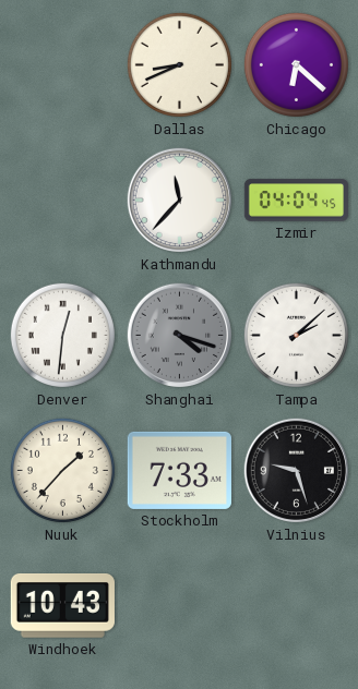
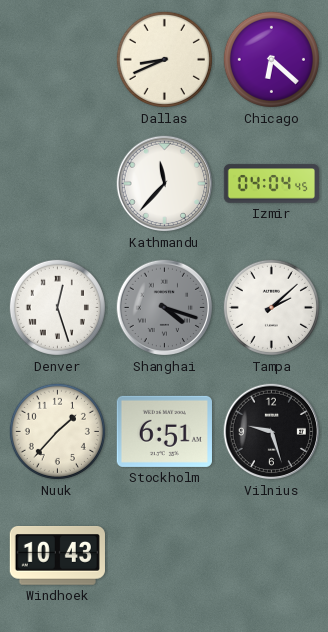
Denver: 12:31 -> 12:27
Stockholm: 7:33 -> 6:51
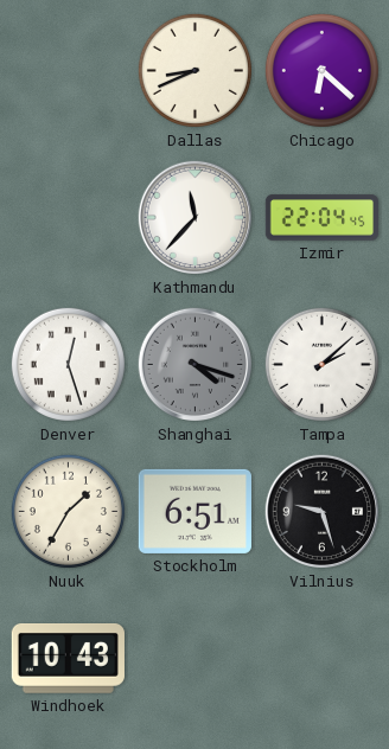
Izmir: 04:04 -> 22:04
Nuuk: 1:37 -> 1:35
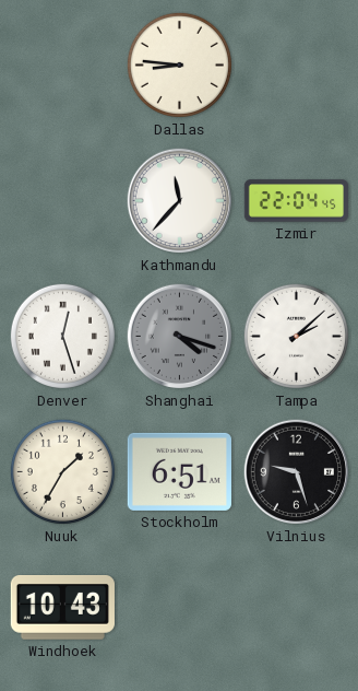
Dallas: 8:41 -> 8:46
Chicago: 6:22 -> none
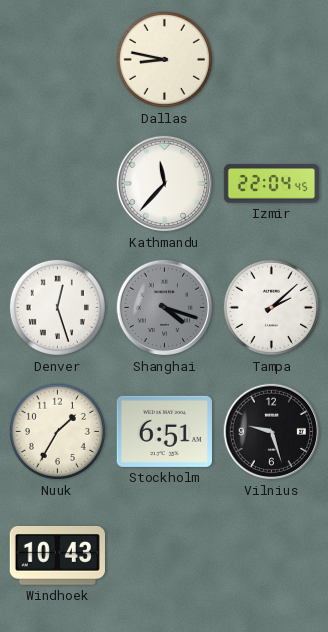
Dallas: 8:46 -> 8:47
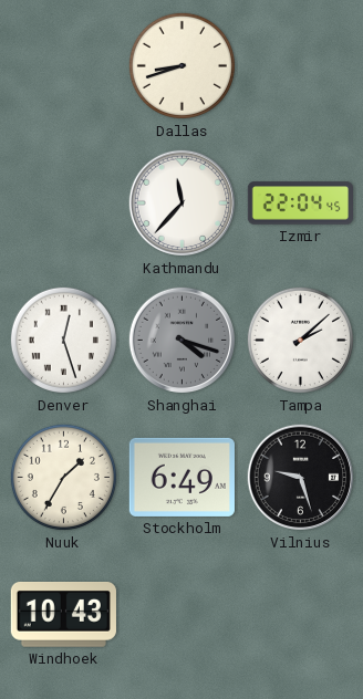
Dallas: 8:47 -> 8:42
Stockholm: 6:51 -> 6:49
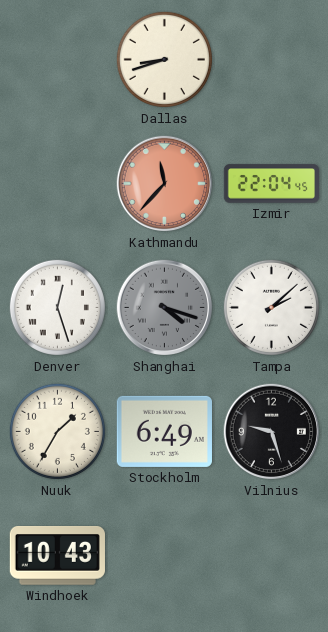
Kathmandu dial: white -> salmon
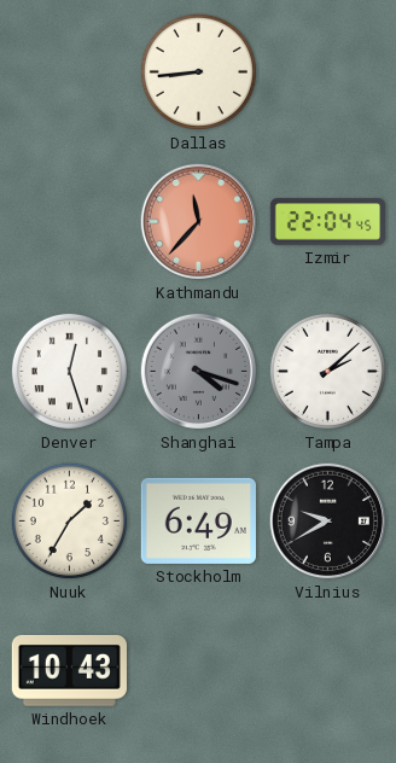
Dallas: 8:42 -> 8:44
Vilnius: 9:27 -> 9:40
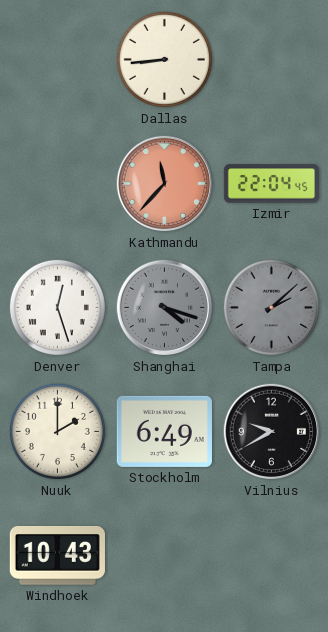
Tampa dial: white -> grey
Nuuk: 1:35 -> 2:00
